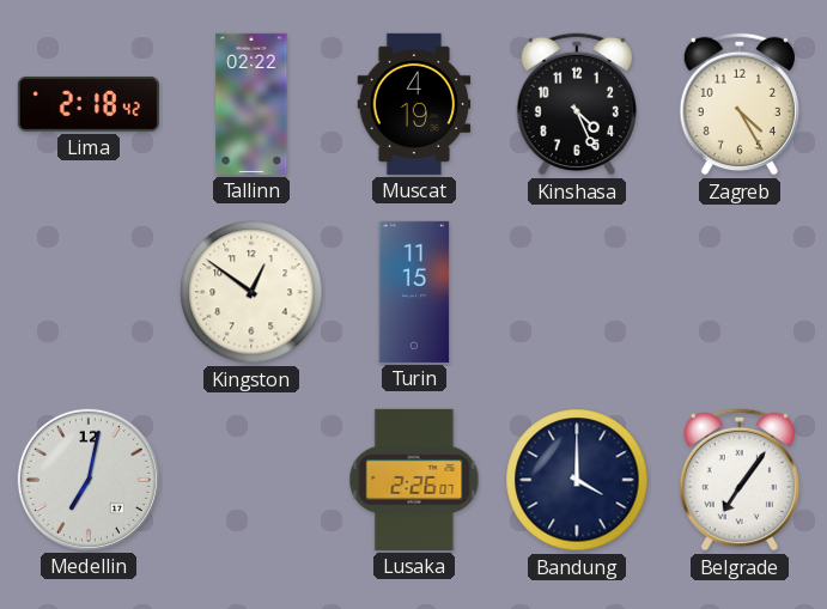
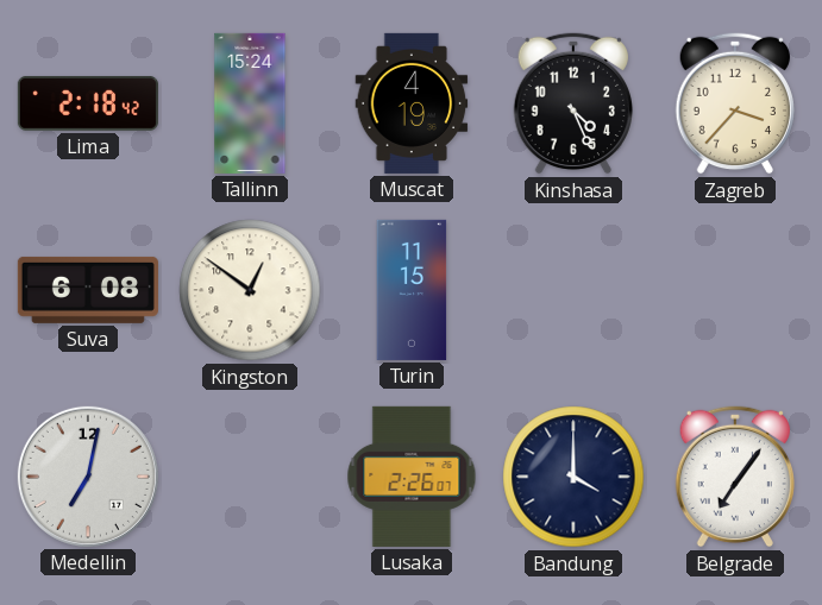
Tallinn: 02:22 -> 15:24
Zagreb: 4:25 -> 3:37
Suva: none -> 6:08
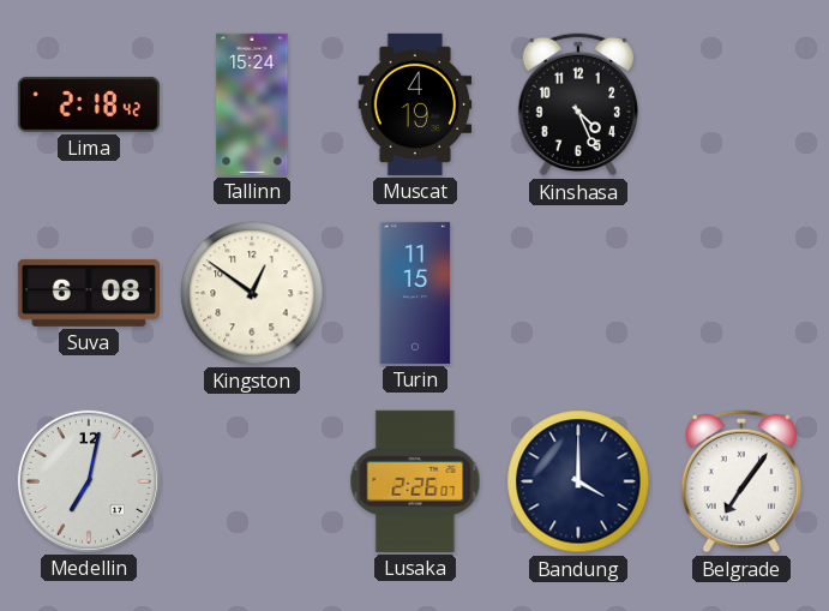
Zagreb: 3:37 -> none
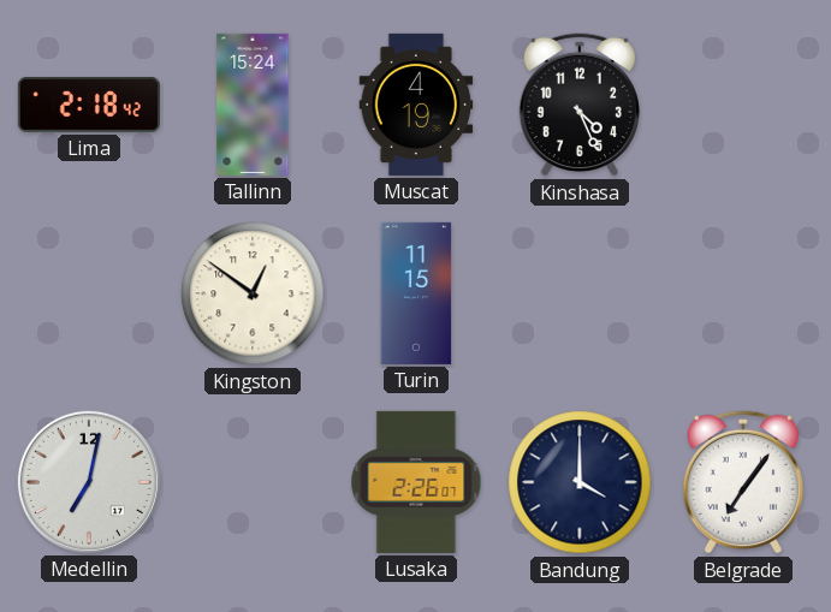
Suva: 6:08 -> none
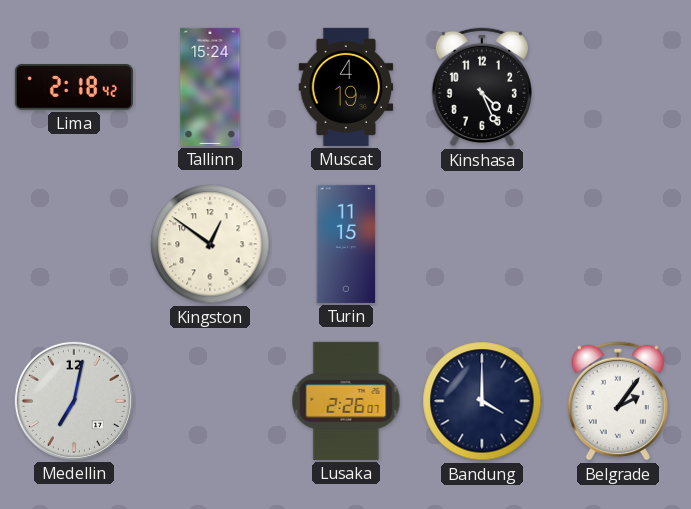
Belgrade: 7:06 -> 2:06
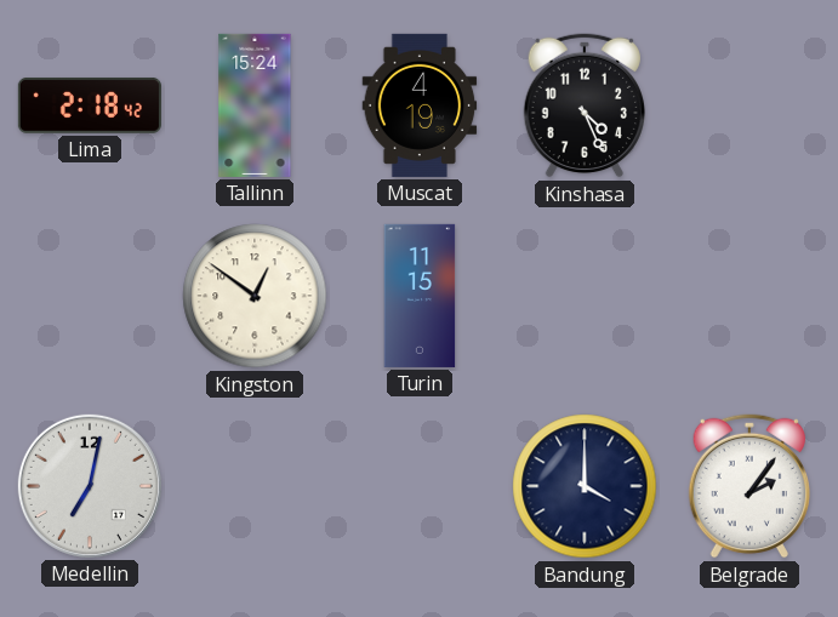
Lusaka: 2:26 -> none
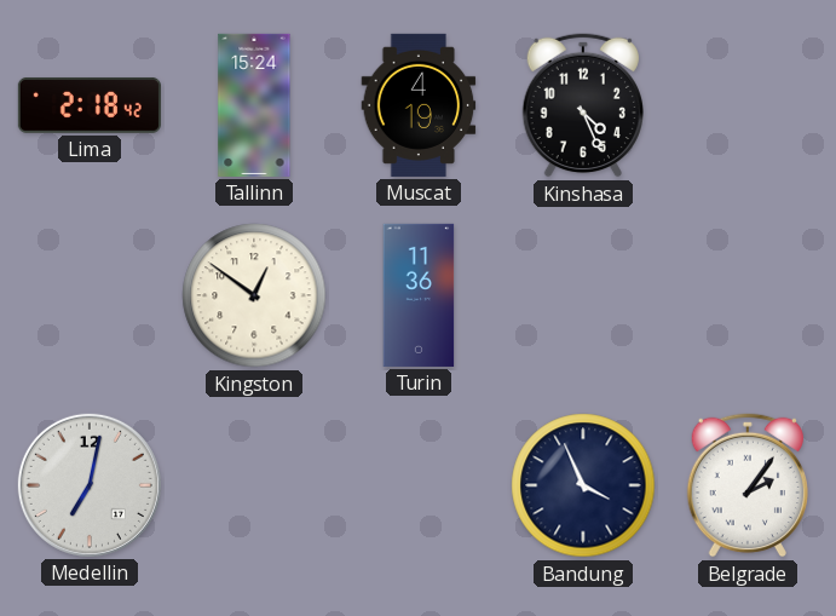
Turin: 11:15 -> 11:36
Bandung: 4:00 -> 3:56
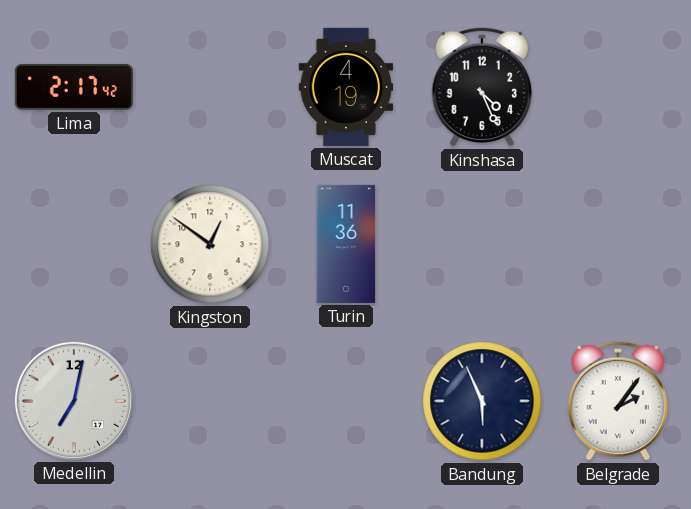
Lima: 2:18 -> 2:17
Tallinn: 15:24 -> none
Bandung: 3:56 -> 5:56
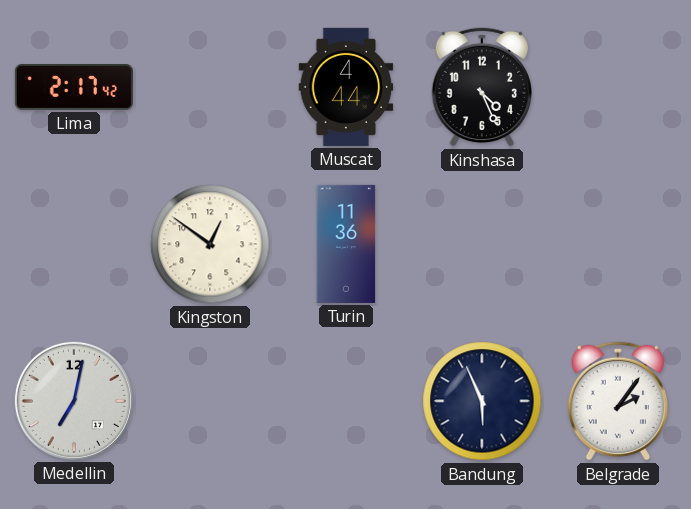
Muscat: 4:19 -> 4:44
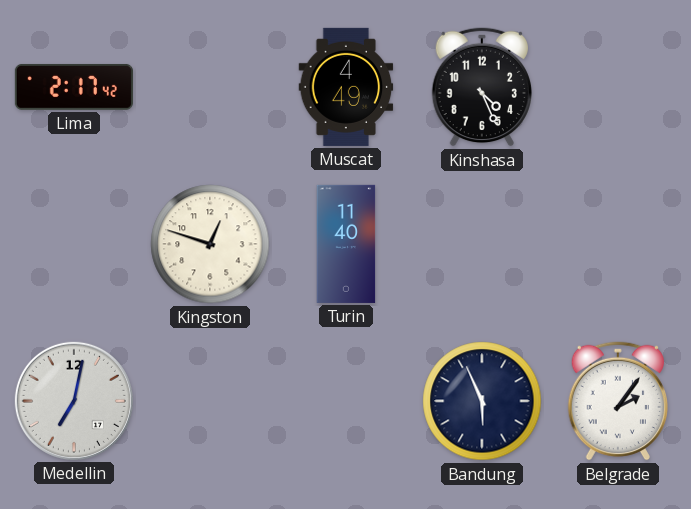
Muscat: 4:44 -> 4:49
Kingston: 12:51 -> 12:48
Turin: 11:36 -> 11:40
